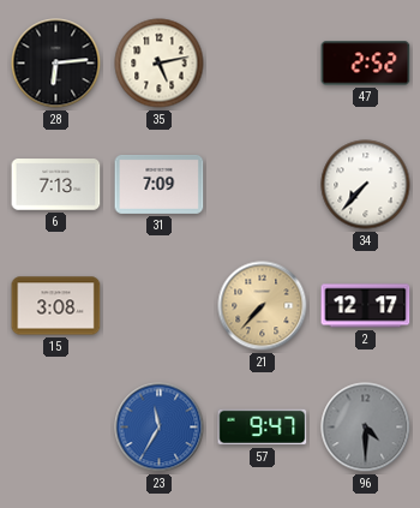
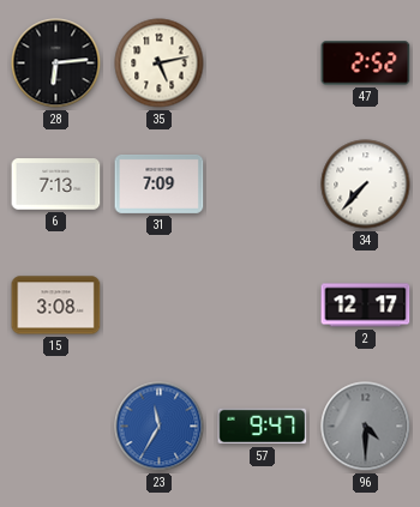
21: 7:37 -> none
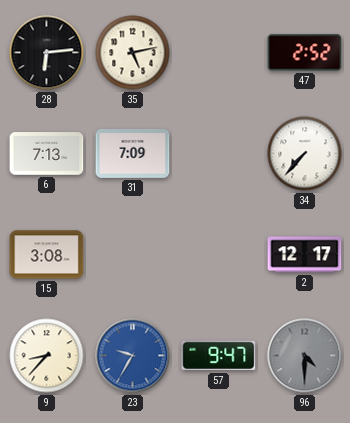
9: none -> 8:37
23: 11:35 -> 9:35
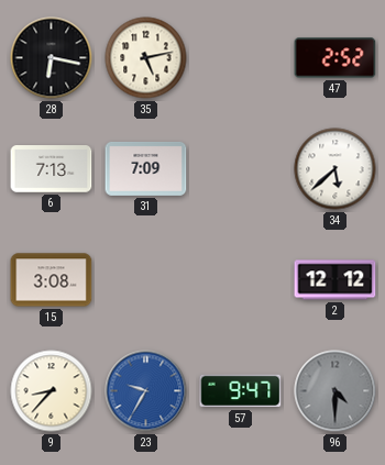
28: 6:14 -> 6:17
34: 7:37 -> 5:38
2: 12:17 -> 12:12
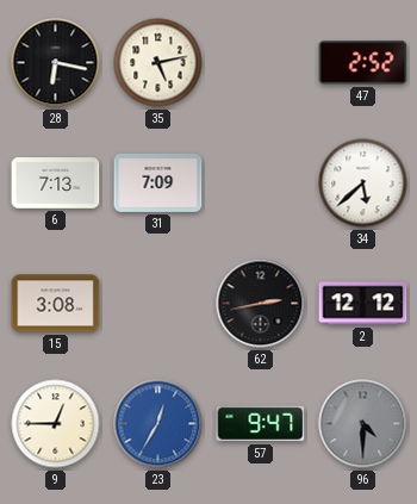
62: none -> 2:43
9: 8:37 -> 12:45
23: 9:35 -> 12:35
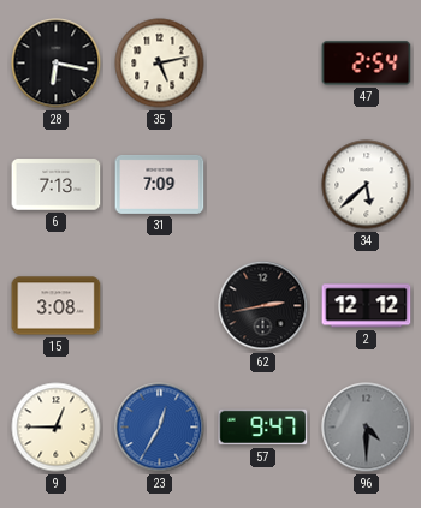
47: 2:52 -> 2:54
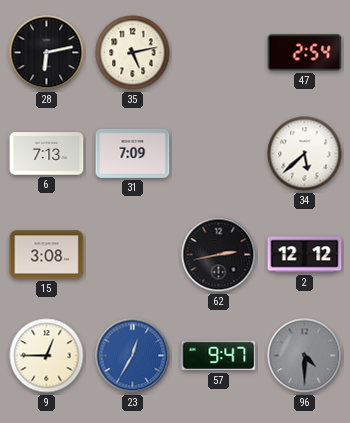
28: 6:17 -> 6:13
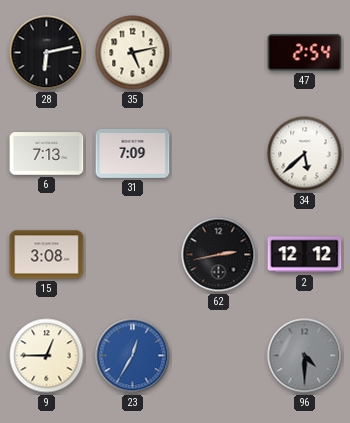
57: 9:47 -> none
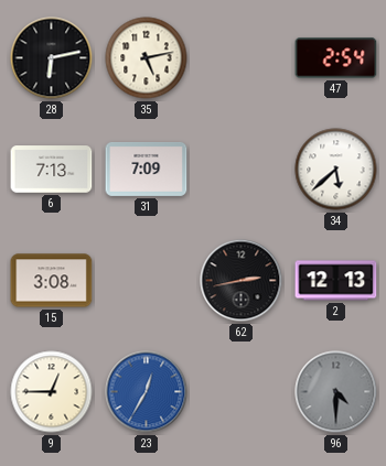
2: 12:12 -> 12:13
